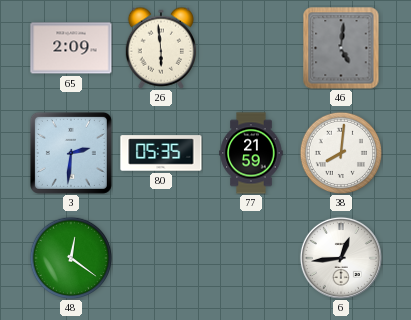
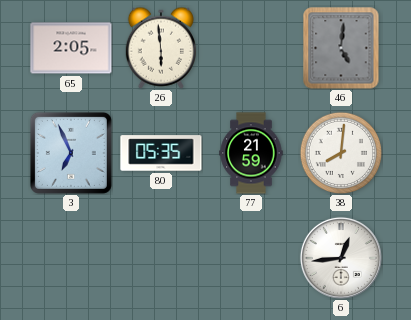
65: 2:09 -> 2:05
3: 2:31 -> 6:56
48: 12:21 -> none
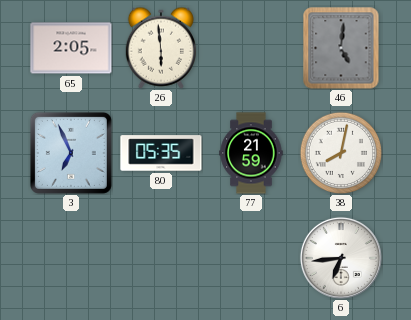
38: 8:01 -> 8:02
6: 12:44 -> 6:44
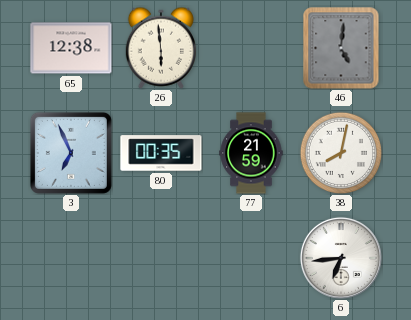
65: 2:05 -> 12:38
80: 05:35 -> 00:35
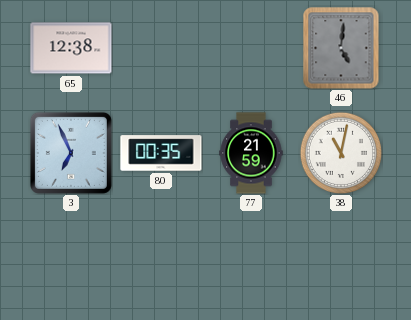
26: 5:59 -> none
38: 8:02 -> 11:02
6: 6:44 -> none
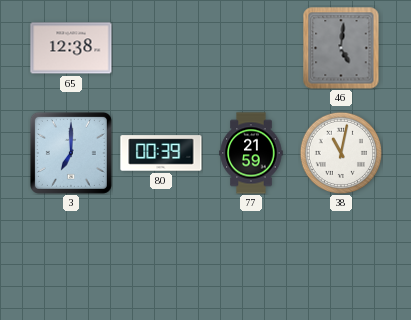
3: 6:56 -> 7:00
80: 00:35 -> 00:39
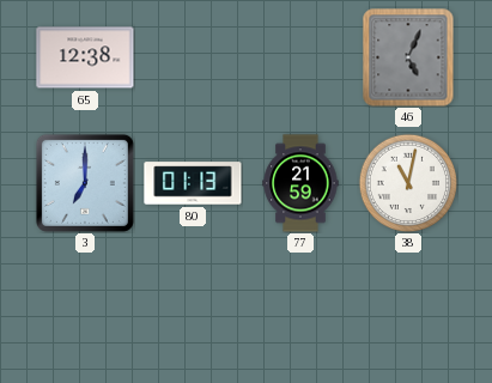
46: 5:01 -> 5:04
80: 00:39 -> 01:13
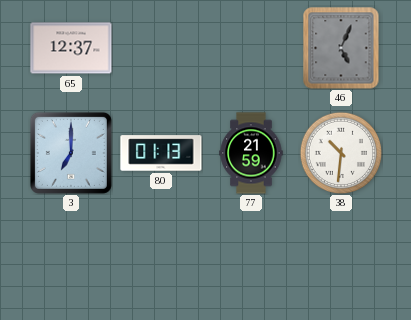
65: 12:38 -> 12:37
38: 11:02 -> 10:31
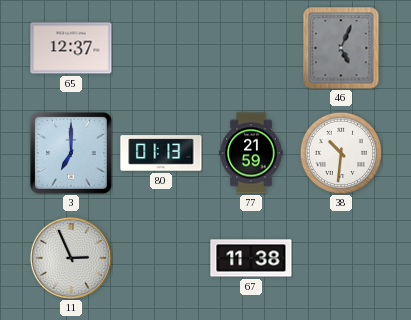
11: none -> 2:56
67: none -> 11:38
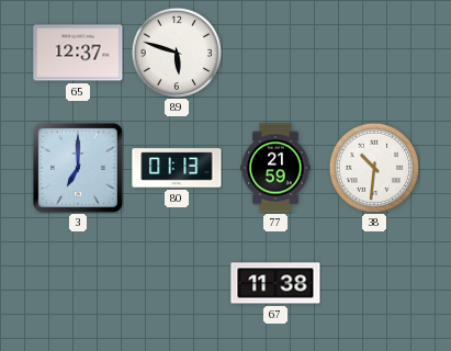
89: none -> 5:48
46: 5:04 -> none
11: 2:56 -> none
